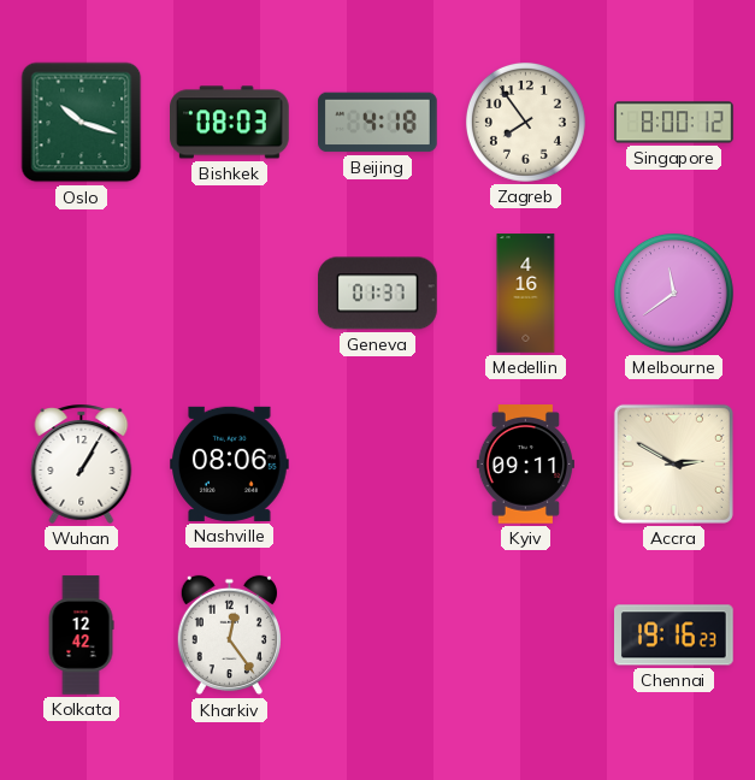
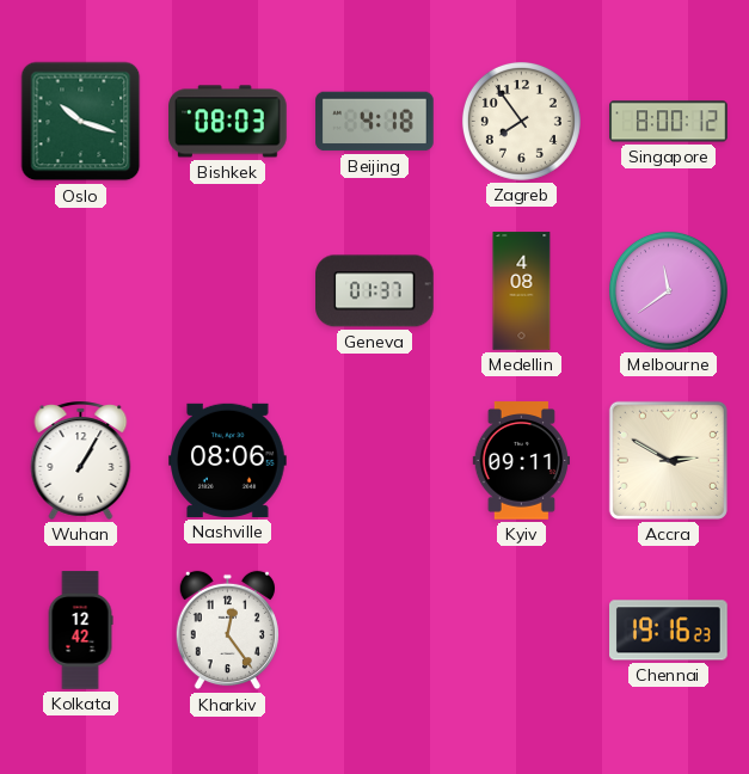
Medellin: 4:16 -> 4:08
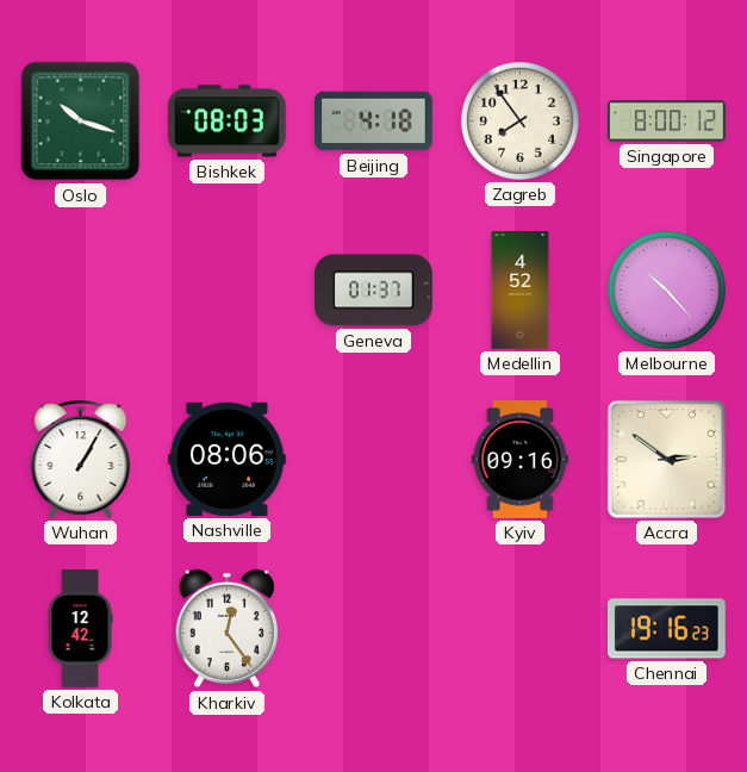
Medellin: 4:08 -> 4:52
Melbourne: 11:39 -> 10:23
Kyiv: 09:11 -> 09:16
Accra: 2:50 -> 2:51
